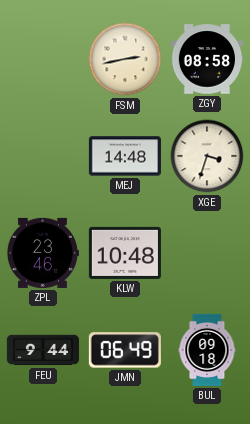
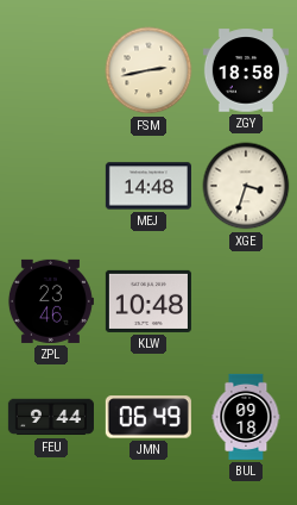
ZGY: 08:58 -> 18:58
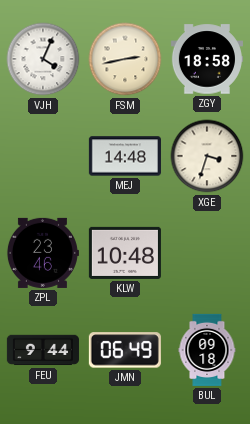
VJH: none -> 4:04
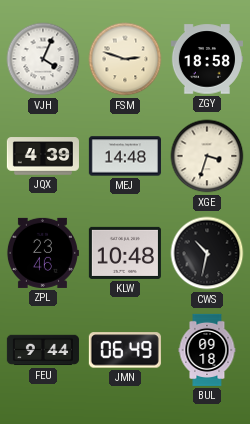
FSM: 2:43 -> 2:48
JQX: none -> 4:39
CWS: none -> 10:32
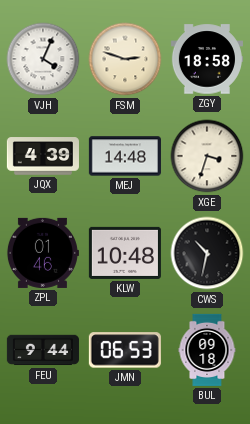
ZPL: 23:46 -> 01:46
JMN: 06:49 -> 06:53
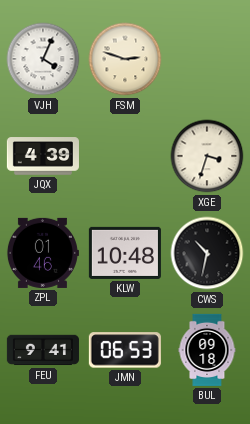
ZGY: 18:58 -> none
MEJ: 14:48 -> none
FEU: 9:44 -> 9:41
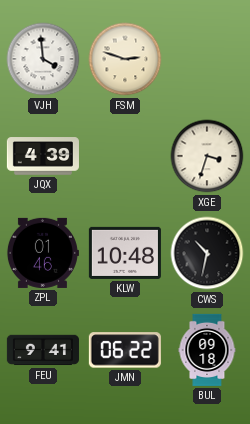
VJH: 4:04 -> 3:59
JMN: 06:53 -> 06:22
